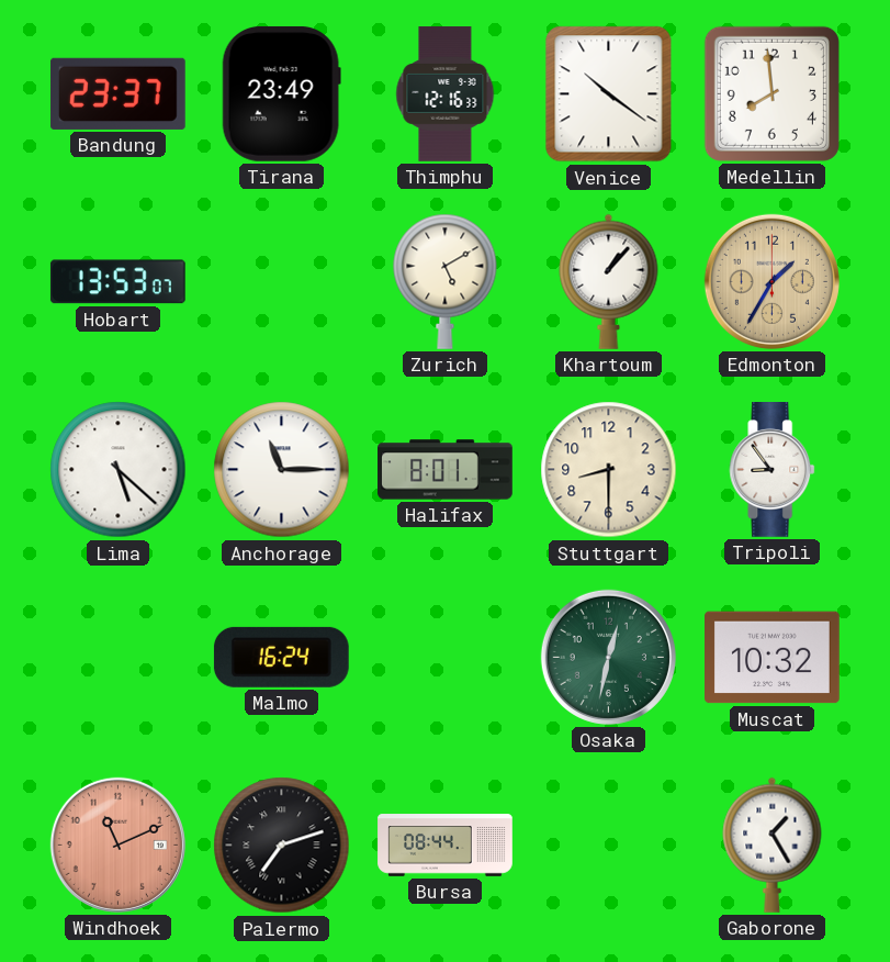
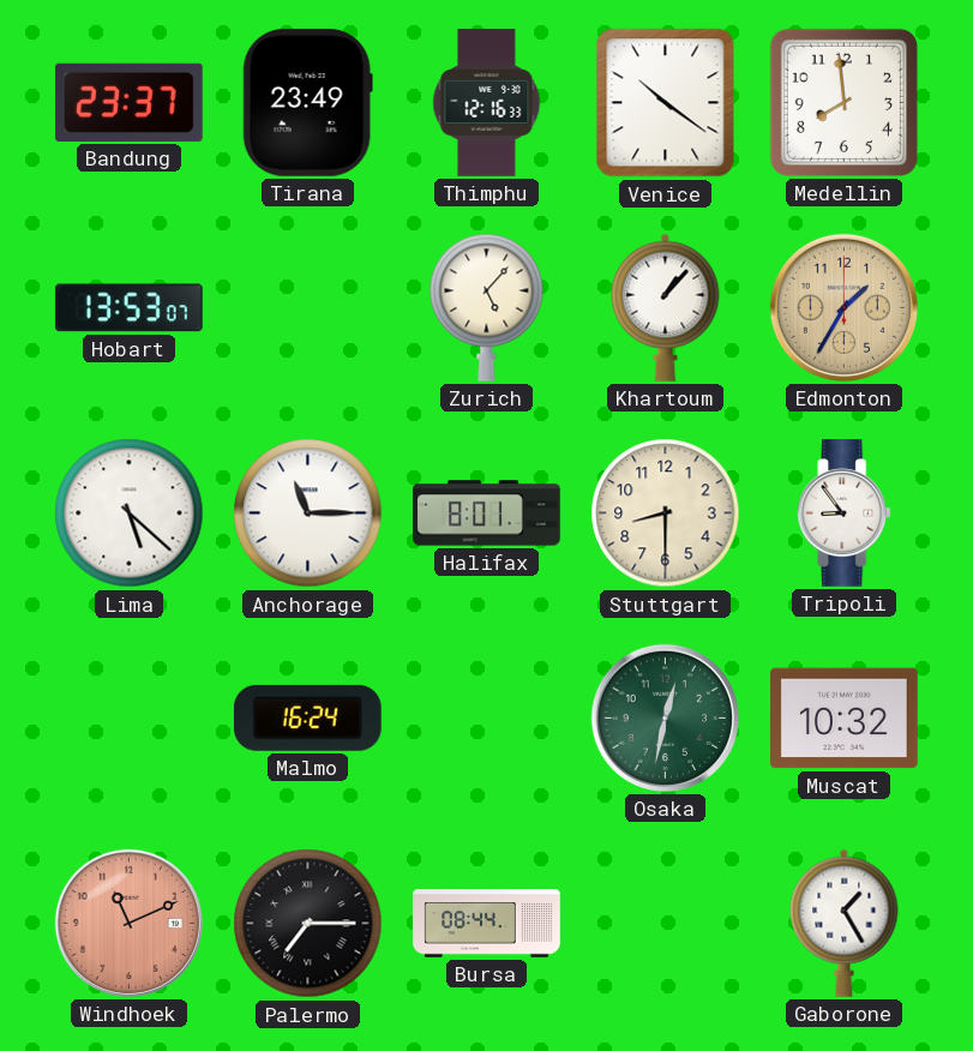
Zurich: 5:10 -> 5:07
Palermo: 7:12 -> 7:15
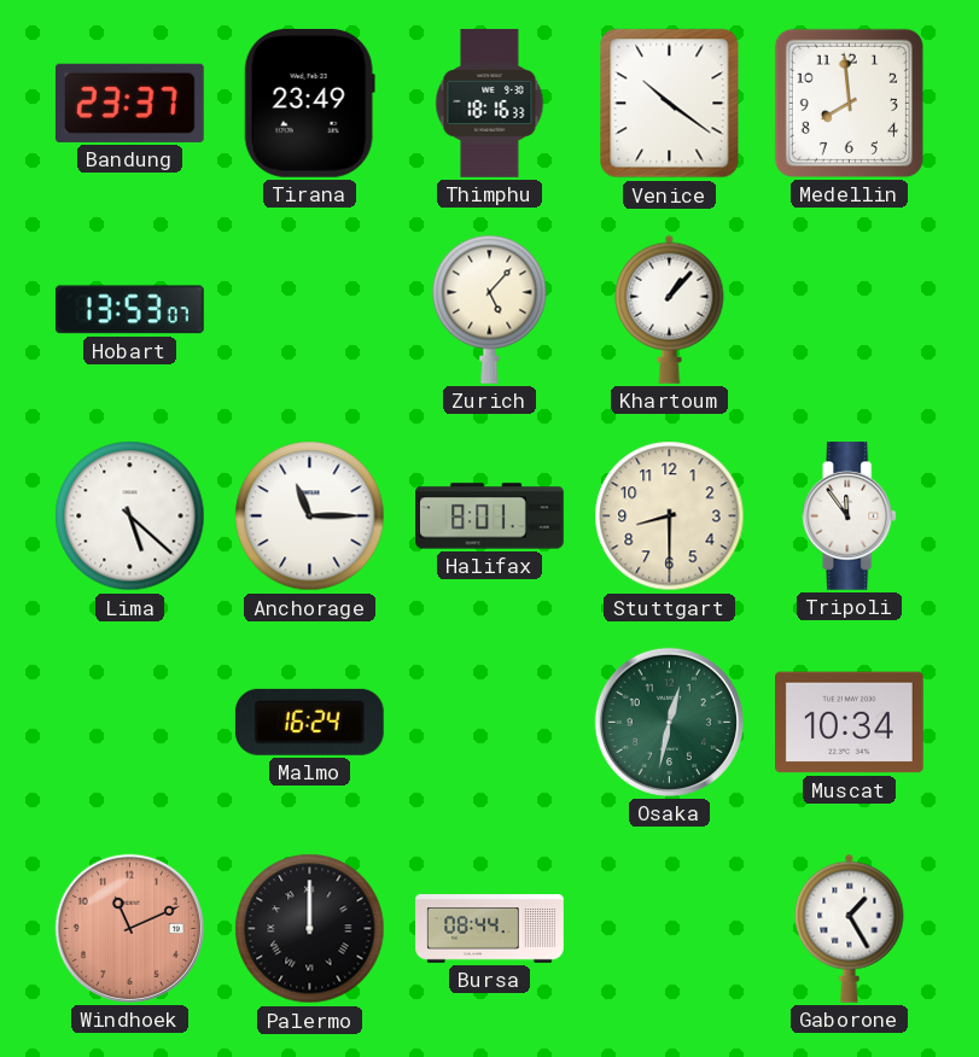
Thimphu: 12:16 -> 18:16
Edmonton: 1:35 -> none
Tripoli: 8:54 -> 11:54
Muscat: 10:32 -> 10:34
Palermo: 7:15 -> 12:00
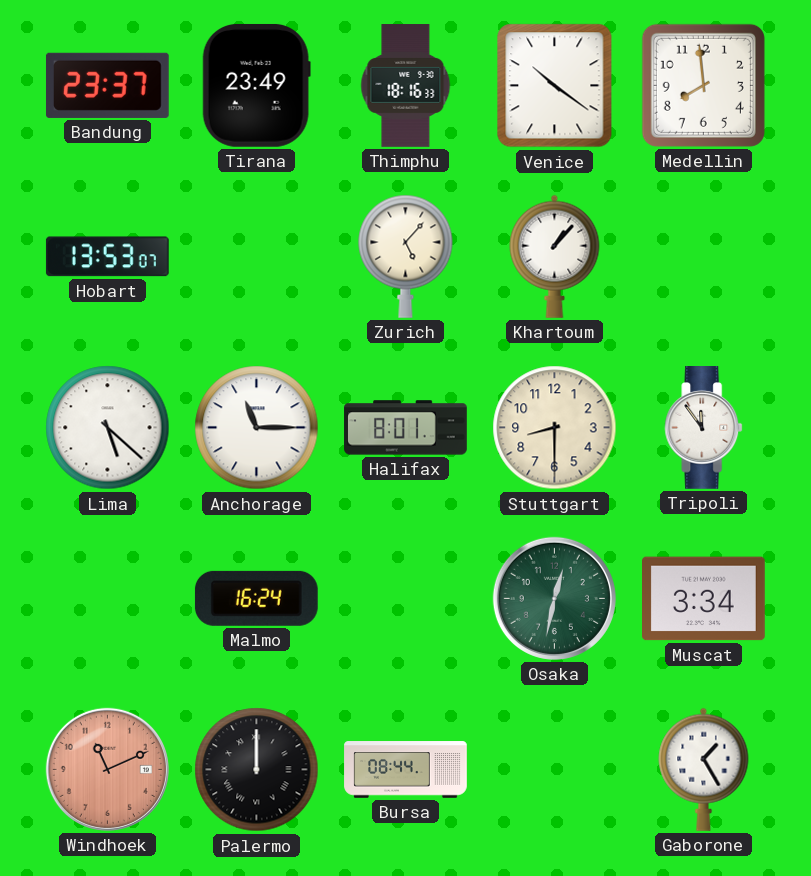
Muscat: 10:34 -> 3:34
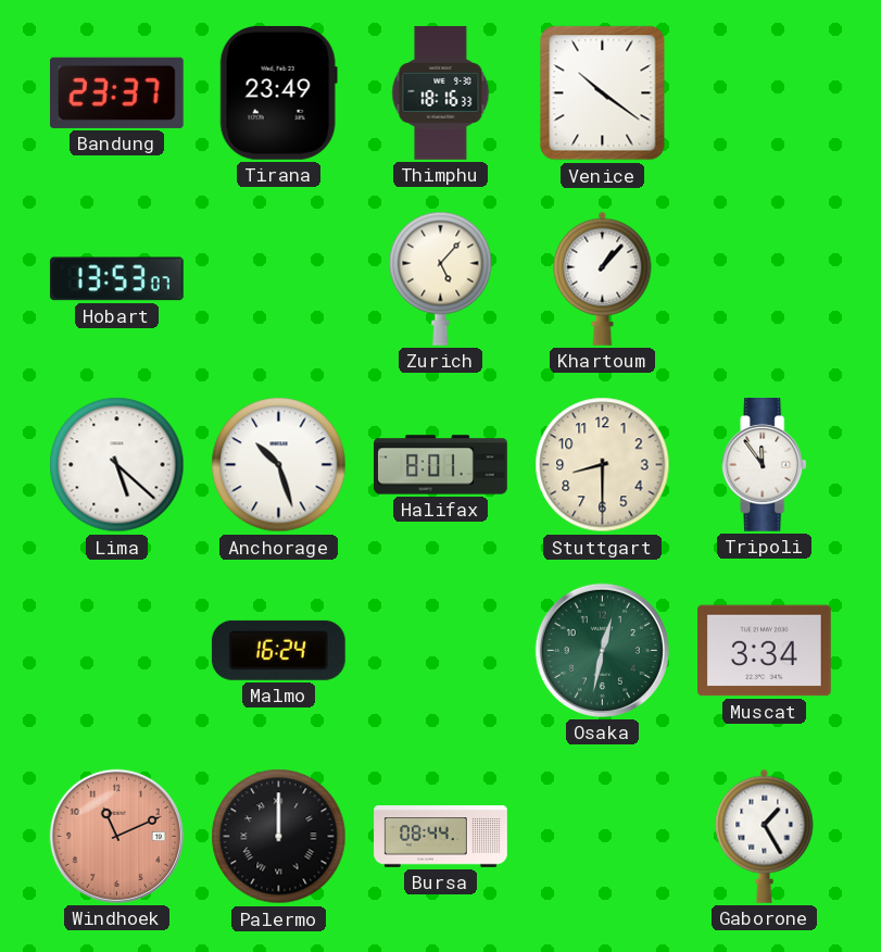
Medellin: 7:59 -> none
Anchorage: 11:15 -> 10:27
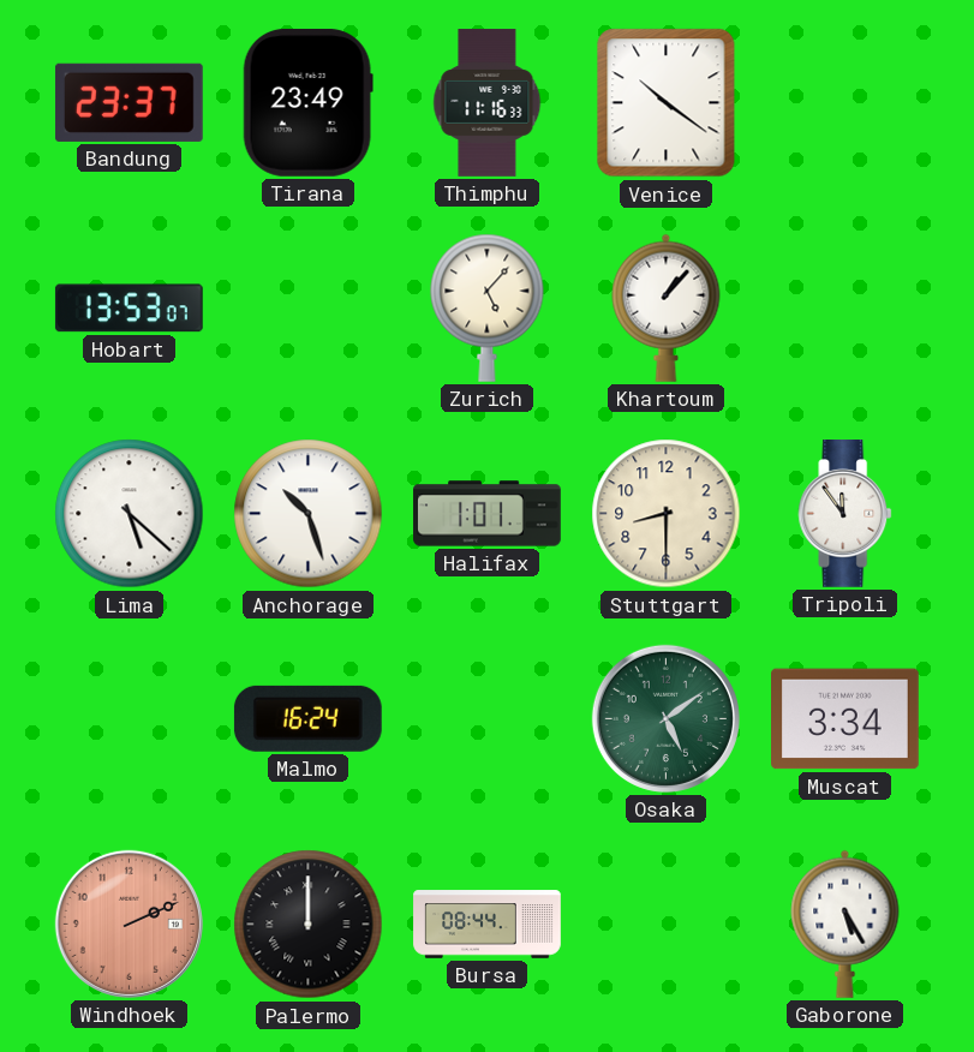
Thimphu: 18:16 -> 11:16
Halifax: 8:01 -> 1:01
Osaka: 12:32 -> 5:09
Windhoek: 11:11 -> 2:11
Gaborone: 1:25 -> 5:25
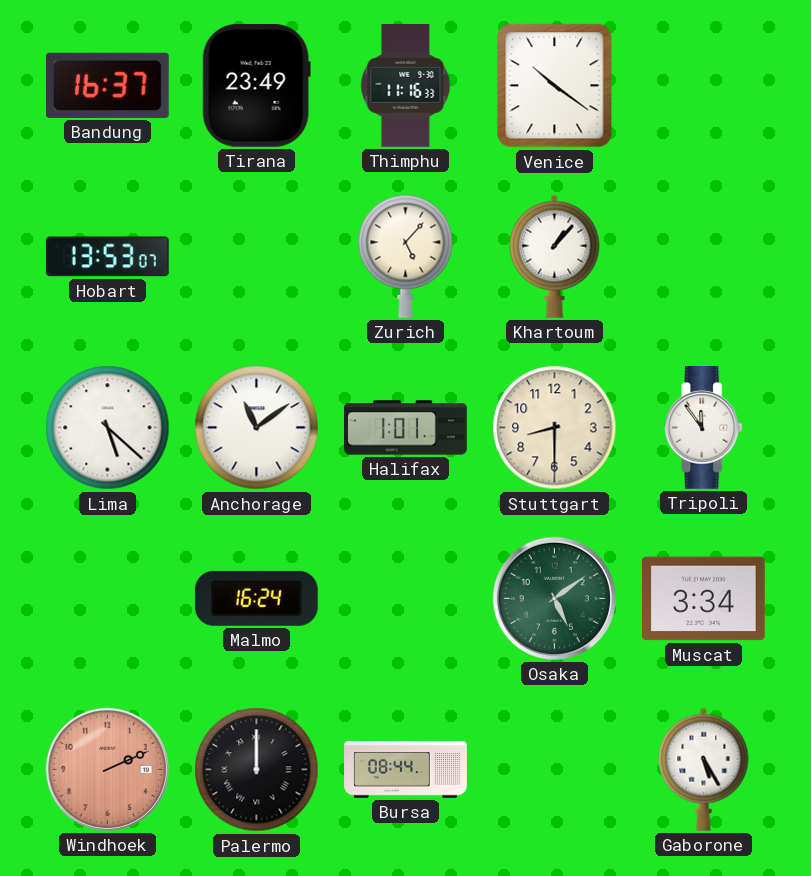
Bandung: 23:37 -> 16:37
Anchorage: 10:27 -> 11:09
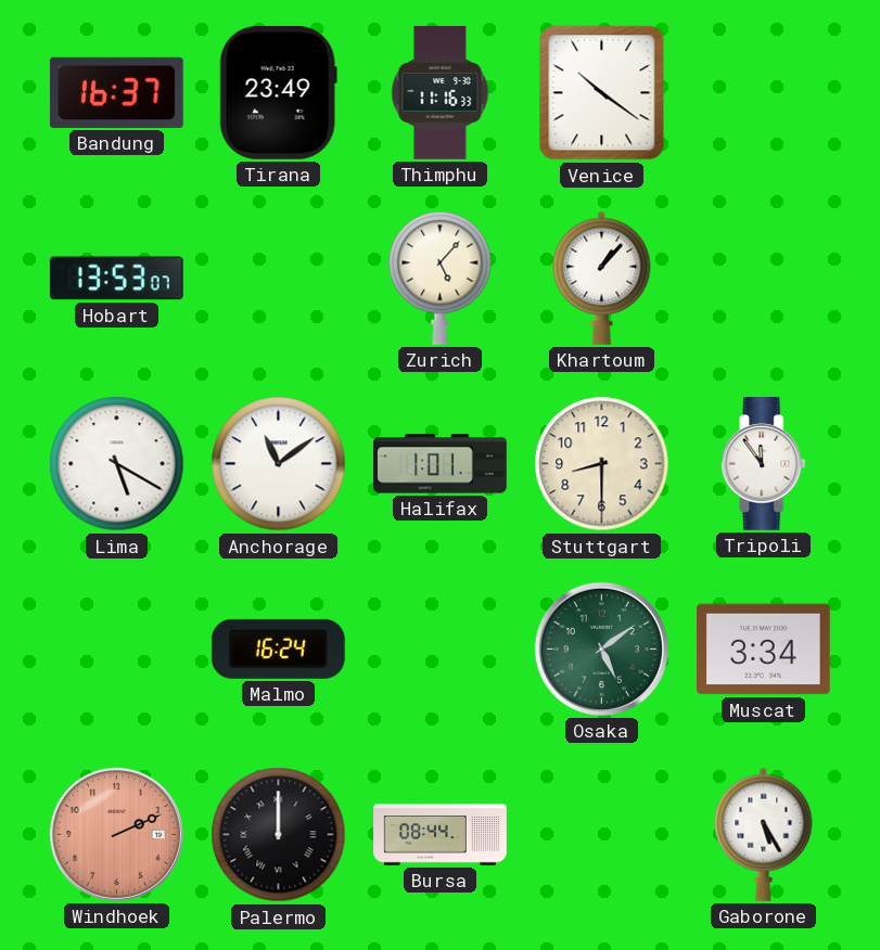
Lima: 5:22 -> 5:20
